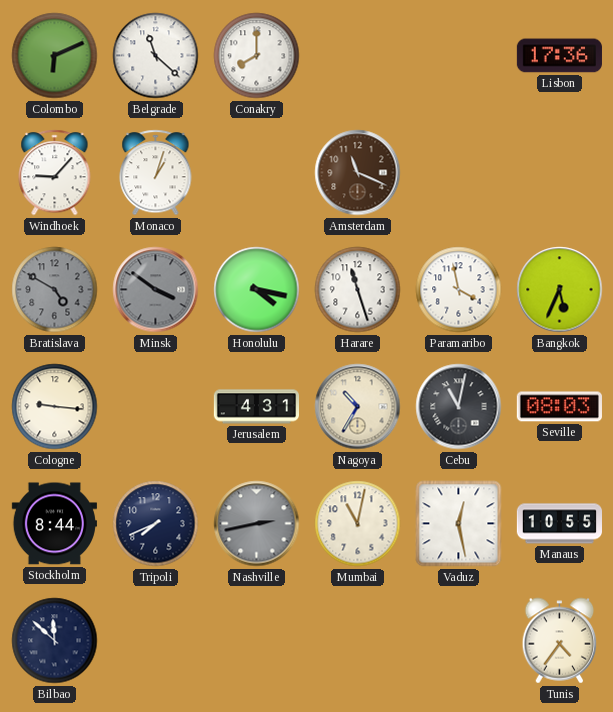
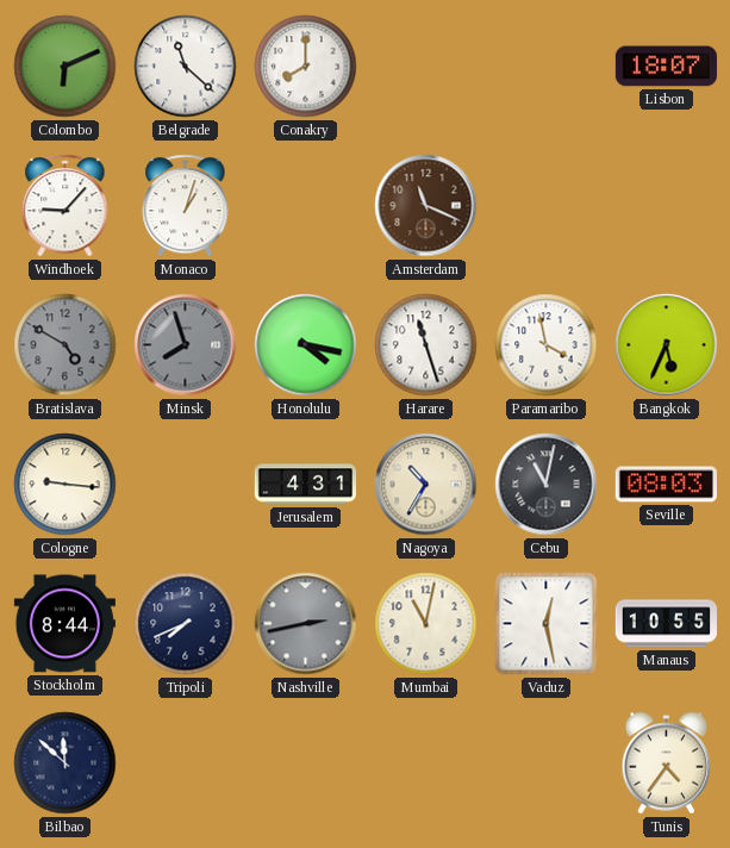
Lisbon: 17:36 -> 18:07
Minsk: 3:51 -> 7:57
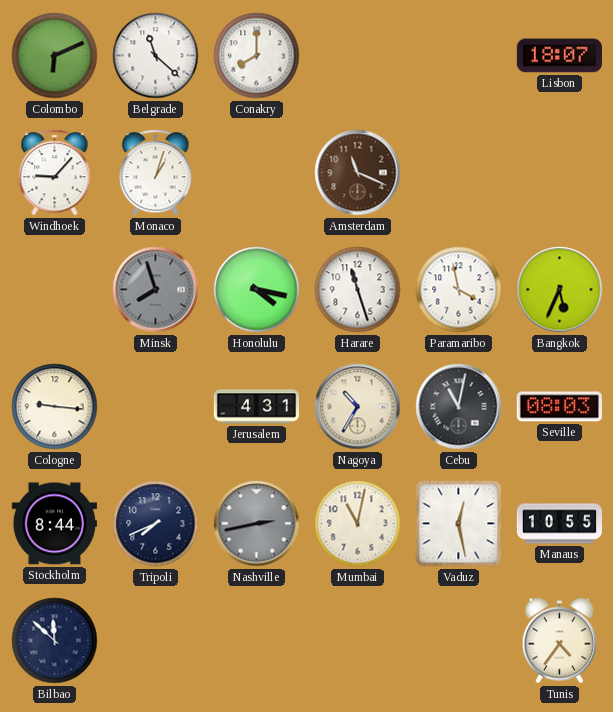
Bratislava: 4:50 -> none
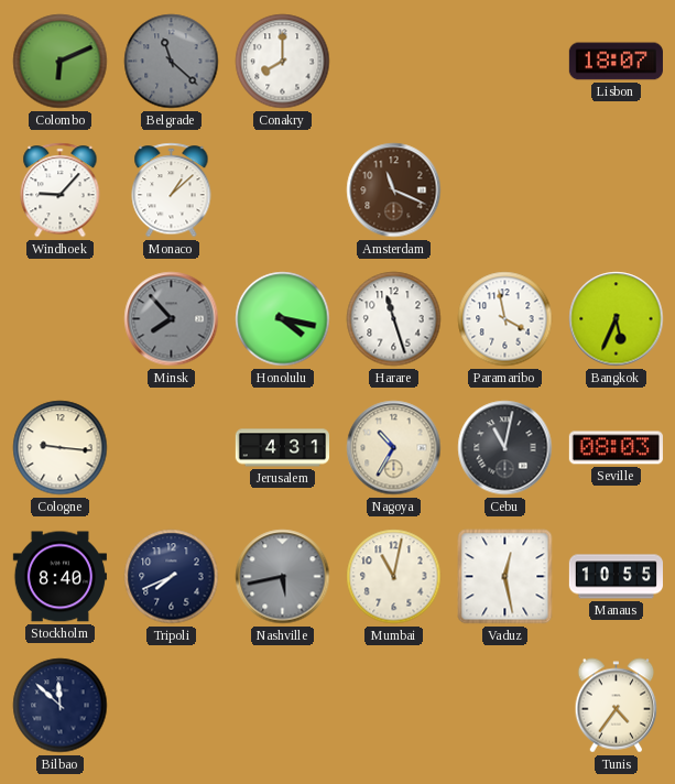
Belgrade dial: white -> grey
Monaco: 1:03 -> 1:08
Minsk: 7:57 -> 7:53
Stockholm: 8:44 -> 8:40
Nashville: 2:43 -> 5:43
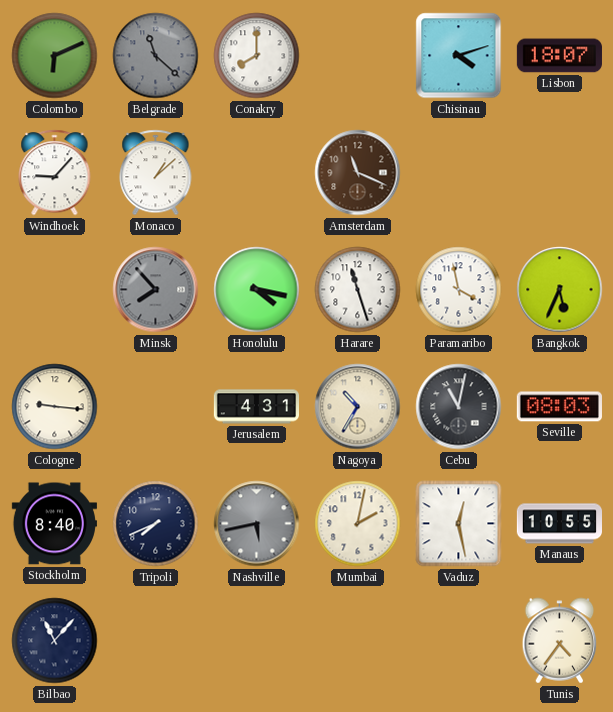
Chisinau: none -> 4:12
Mumbai: 11:02 -> 2:02
Bilbao: 11:52 -> 11:07
